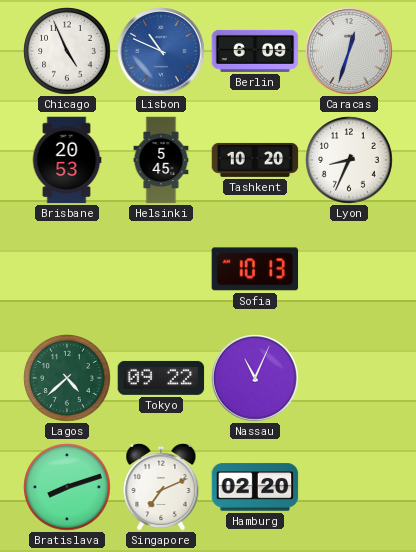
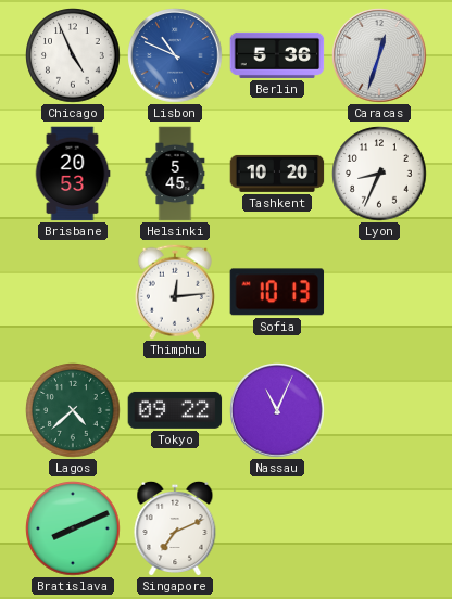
Berlin: 6:09 -> 5:36
Thimphu: none -> 12:14
Bratislava: 8:12 -> 8:11
Hamburg: 02:20 -> none
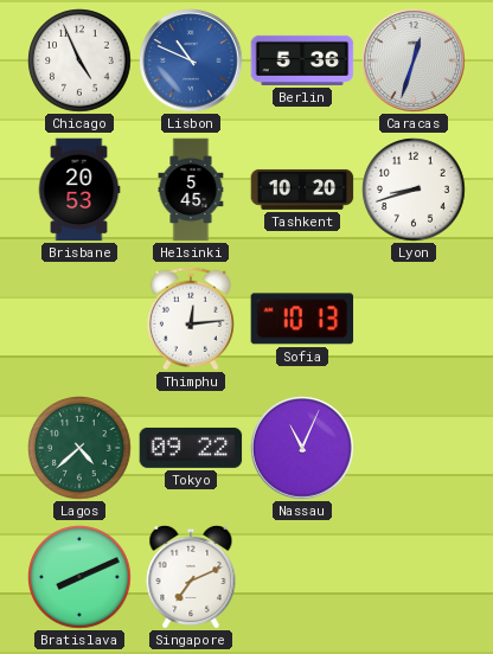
Lyon: 8:34 -> 8:42
